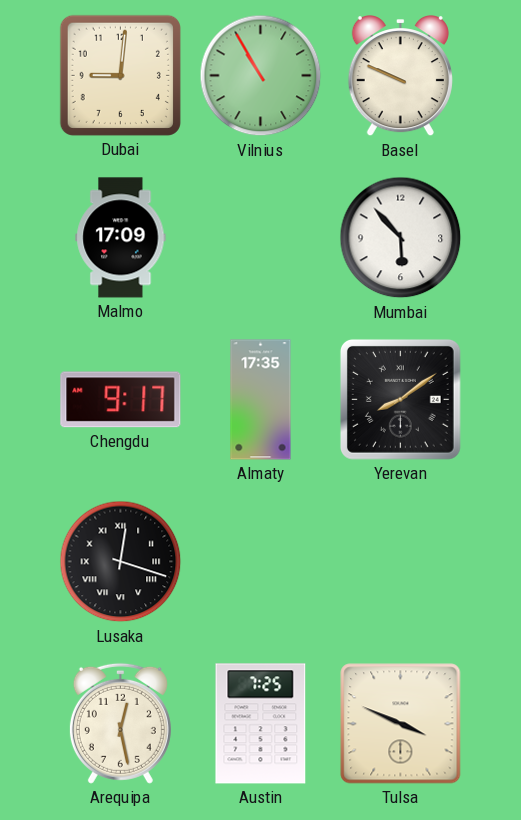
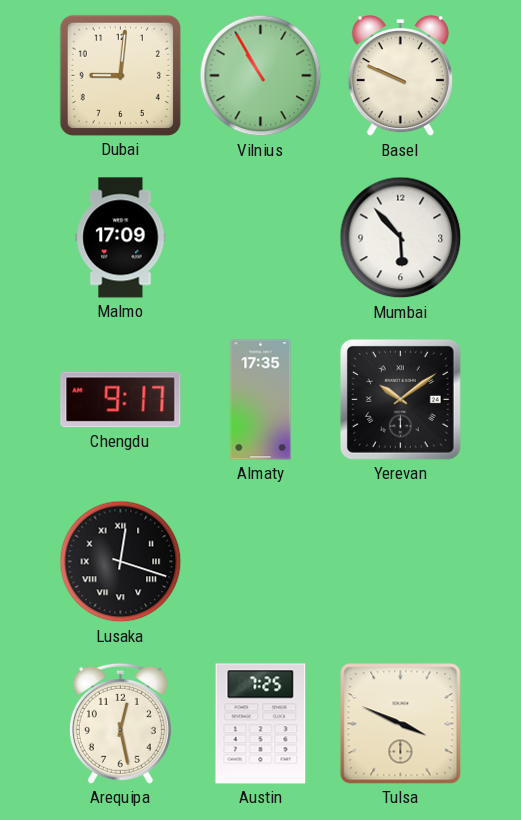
Yerevan: 8:09 -> 10:09
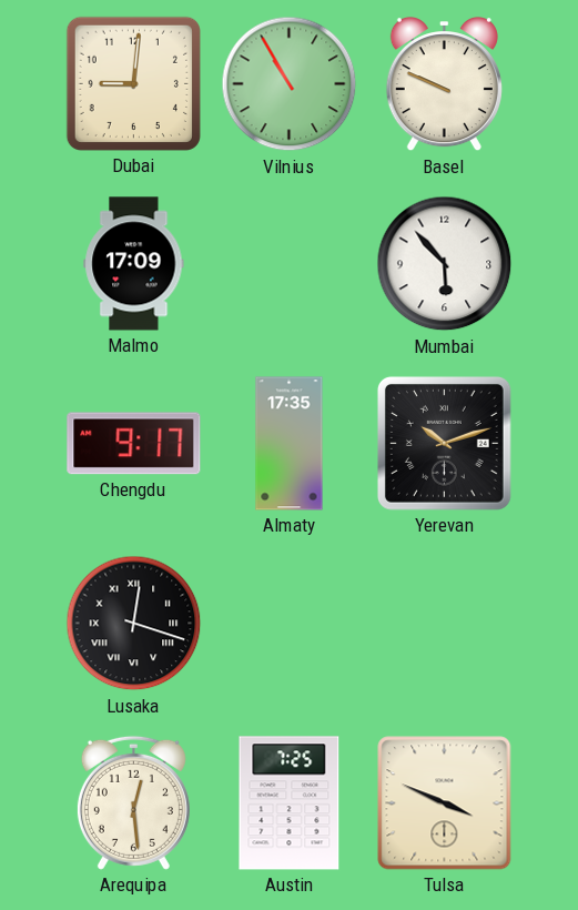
Yerevan: 10:09 -> 10:12
Arequipa: 12:28 -> 12:29
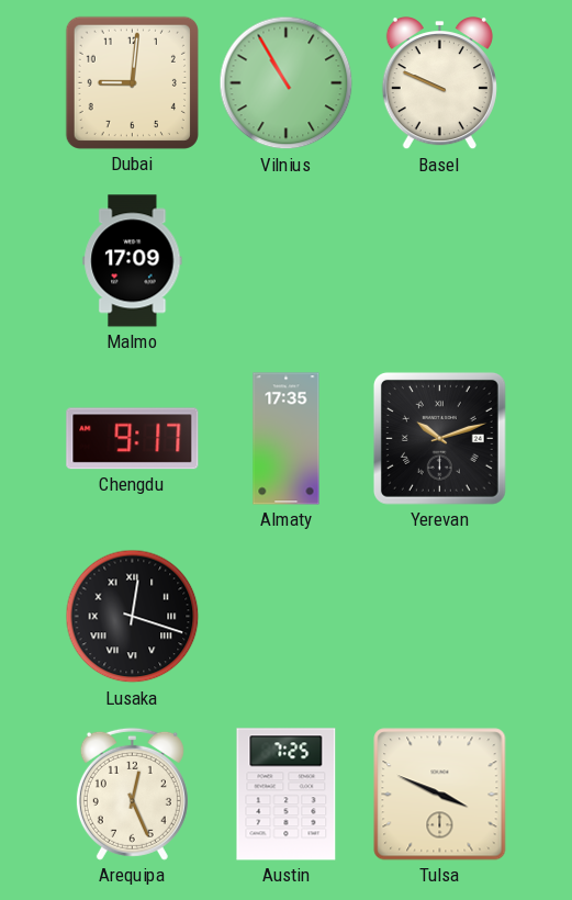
Mumbai: 5:53 -> none
Arequipa: 12:29 -> 12:26
